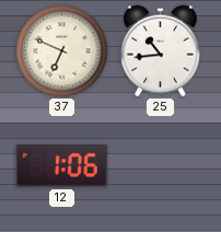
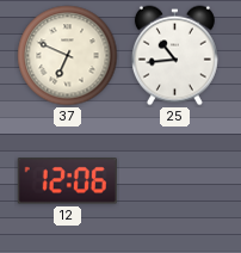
12: 1:06 -> 12:06
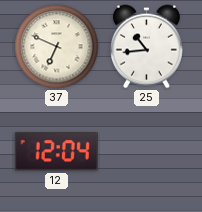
12: 12:06 -> 12:04
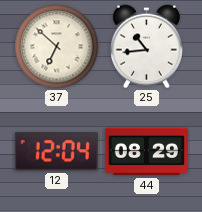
37: 6:49 -> 6:52
44: none -> 08:29
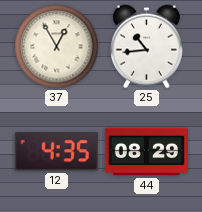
37: 6:52 -> 12:55
12: 12:04 -> 4:35
